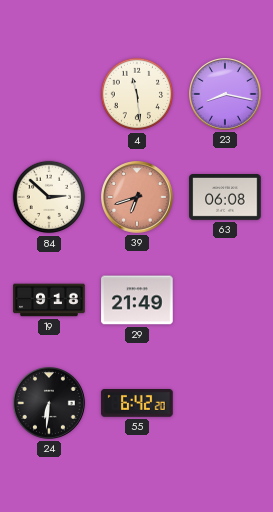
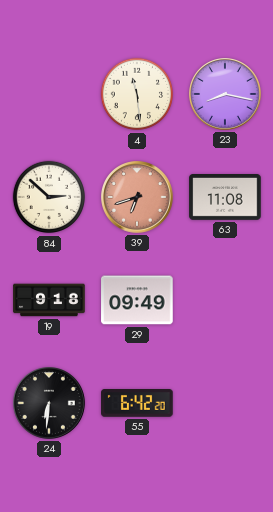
63: 06:08 -> 11:08
29: 21:49 -> 09:49
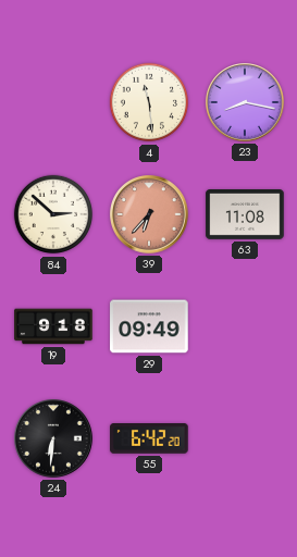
39: 6:42 -> 6:37
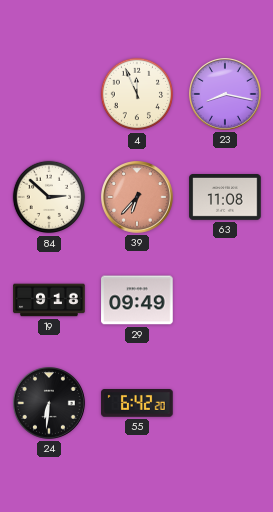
4: 11:29 -> 11:56
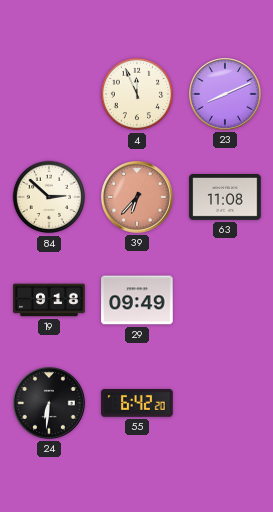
23: 8:17 -> 8:11
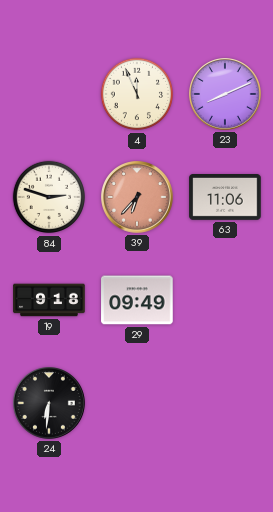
84: 2:52 -> 2:48
63: 11:08 -> 11:06
55: 6:42 -> none
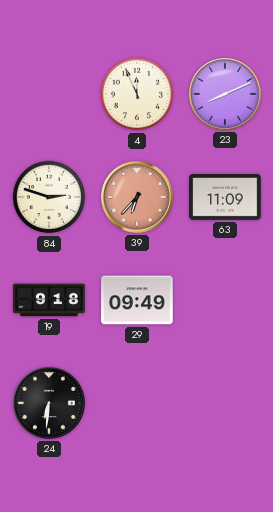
63: 11:06 -> 11:09
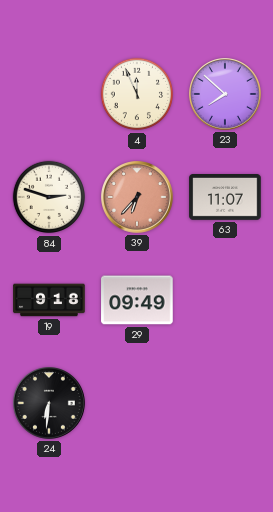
23: 8:11 -> 7:52
63: 11:09 -> 11:07
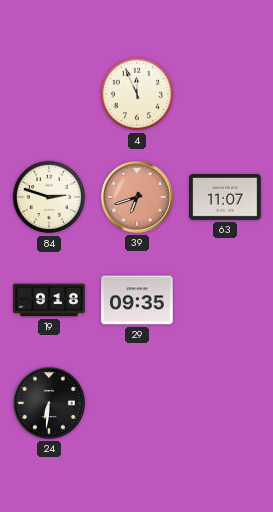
23: 7:52 -> none
39: 6:37 -> 6:42
29: 09:49 -> 09:35
